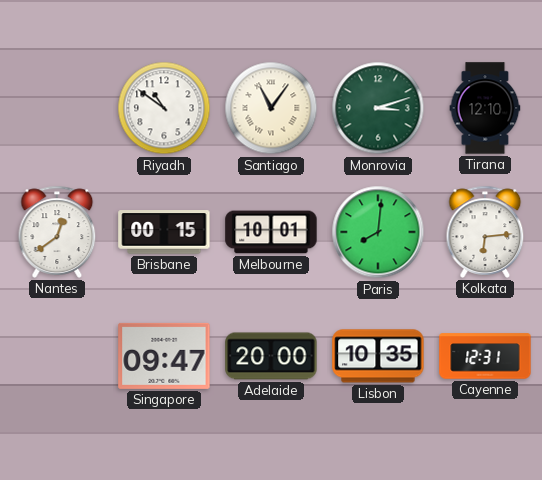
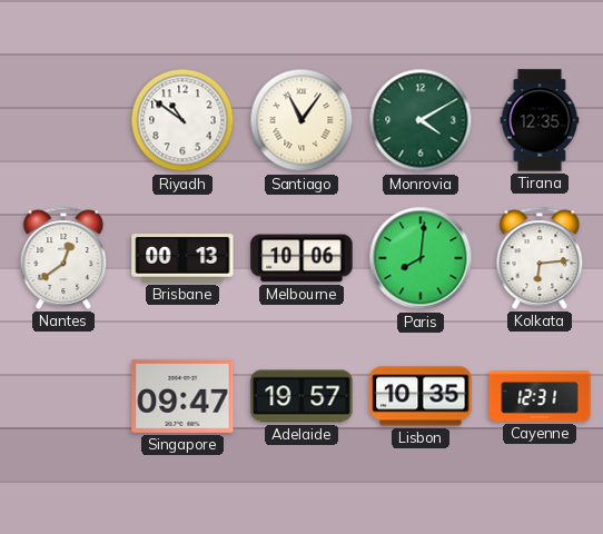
Monrovia: 3:12 -> 4:10
Tirana: 12:10 -> 12:35
Brisbane: 00:15 -> 00:13
Melbourne: 10:01 -> 10:06
Adelaide: 20:00 -> 19:57
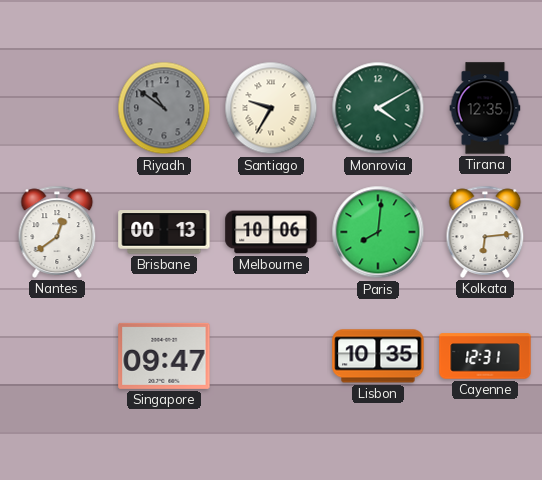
Riyadh dial: white -> grey
Santiago: 11:06 -> 9:35
Adelaide: 19:57 -> none
